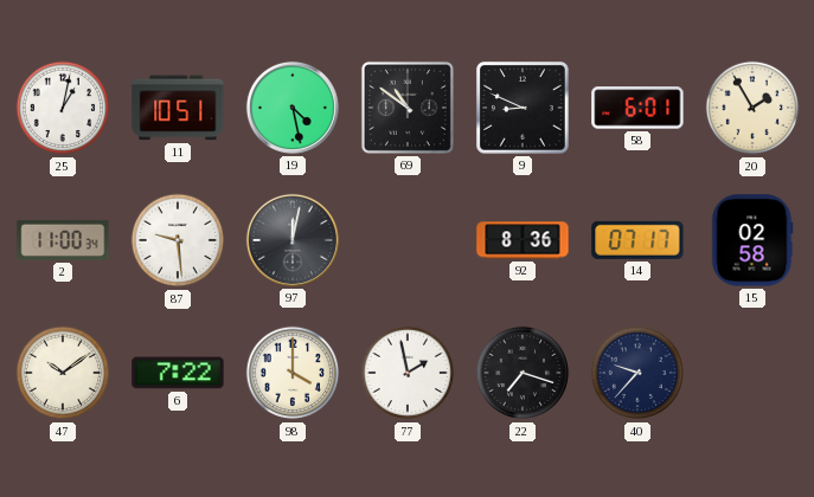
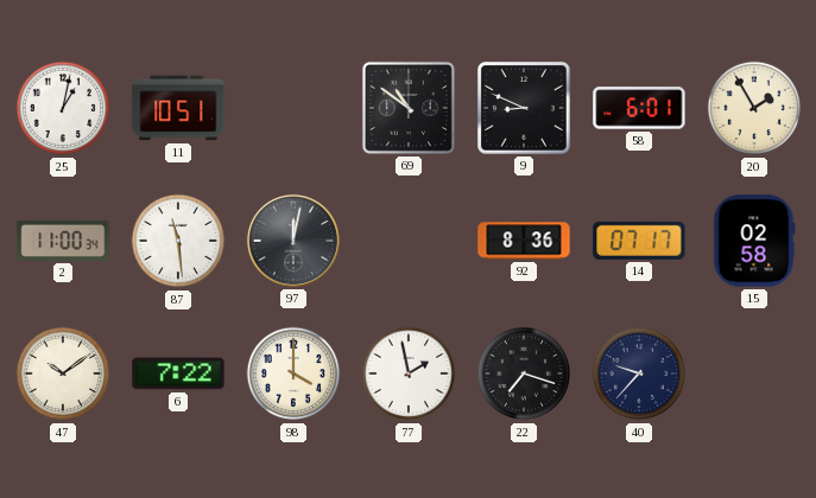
19: 4:28 -> none
87: 9:29 -> 11:29
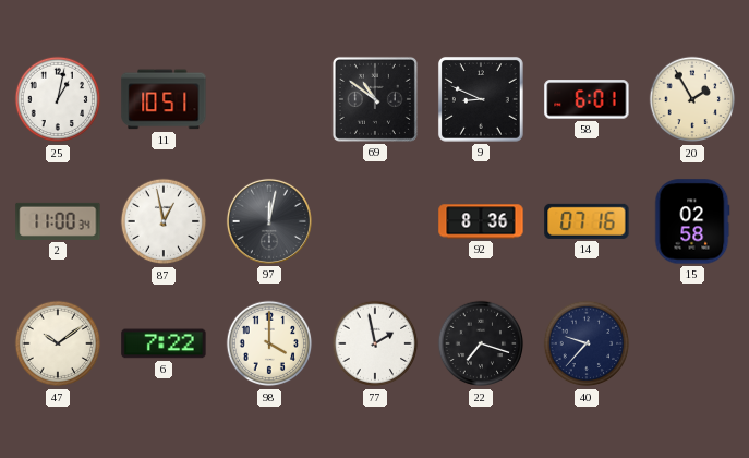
87: 11:29 -> 12:58
14: 07:17 -> 07:16
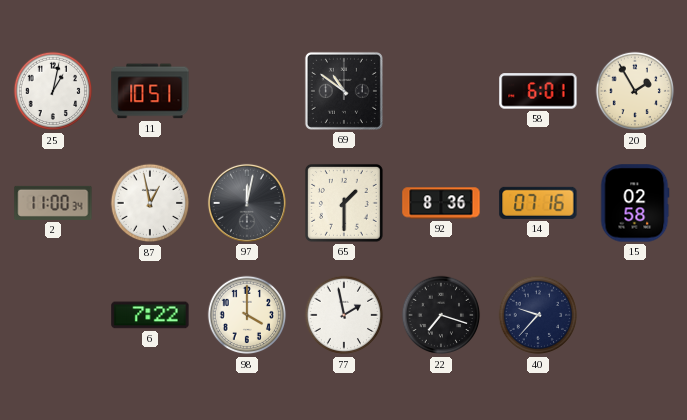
9: 8:49 -> none
65: none -> 1:30
47: 10:09 -> none
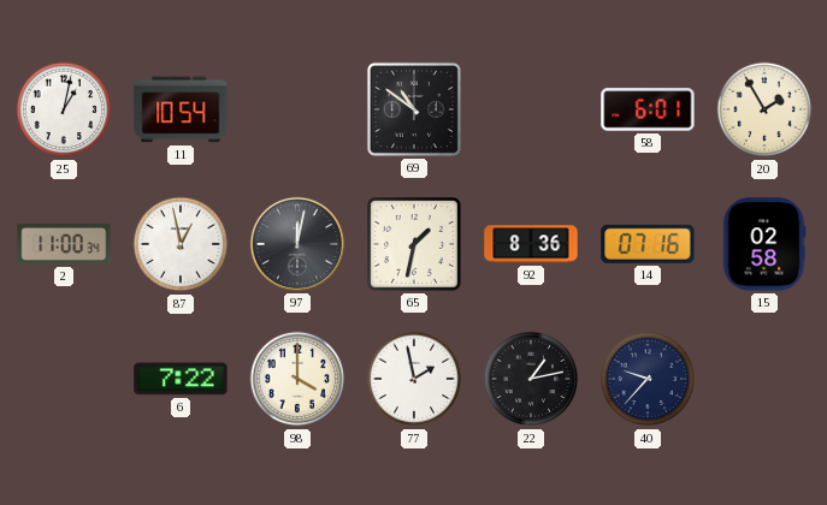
11: 10:51 -> 10:54
65: 1:30 -> 1:32
22: 7:18 -> 1:13
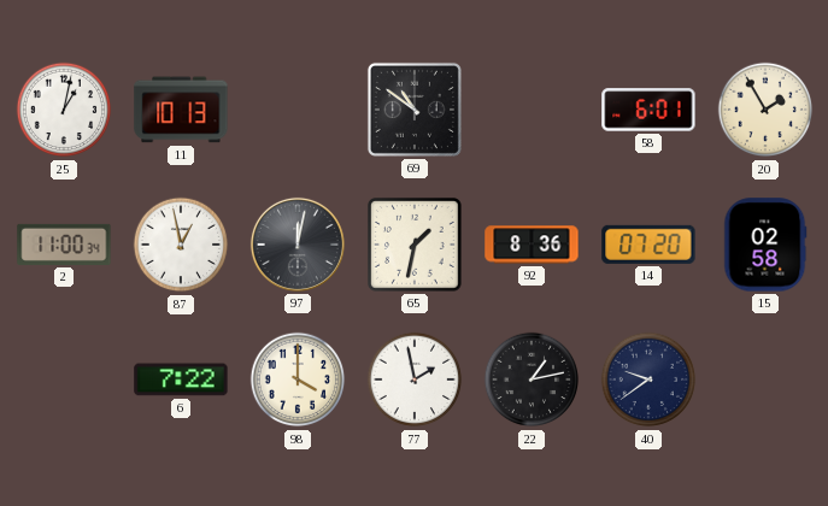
11: 10:54 -> 10:13
14: 07:16 -> 07:20
40: 9:37 -> 9:39
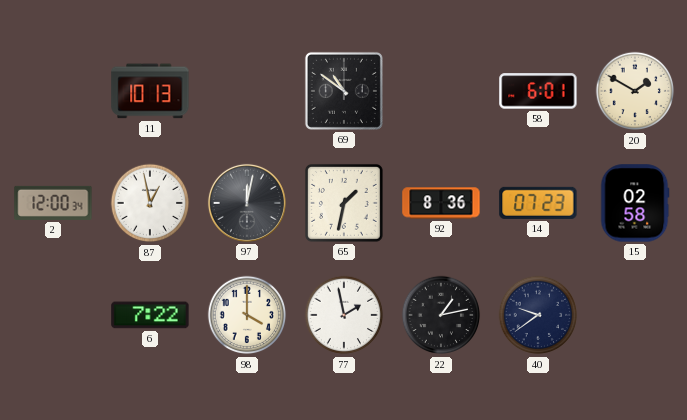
25: 1:02 -> none
20: 1:55 -> 1:50
2: 11:00 -> 12:00
14: 07:20 -> 07:23
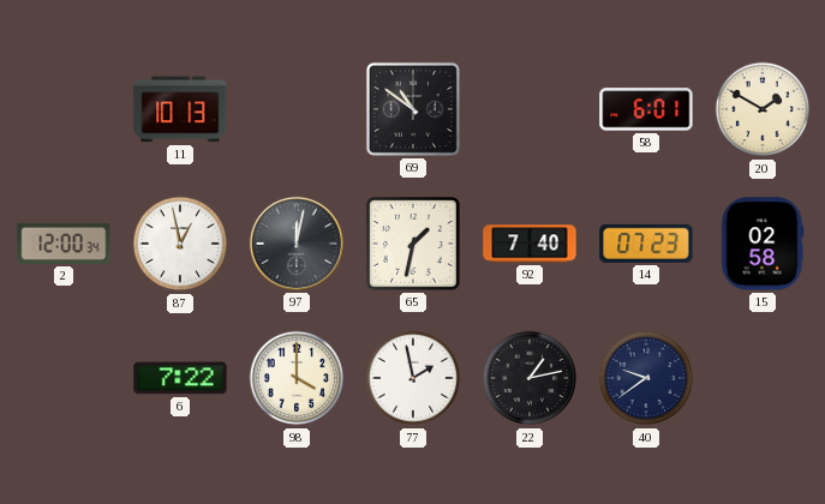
92: 8:36 -> 7:40
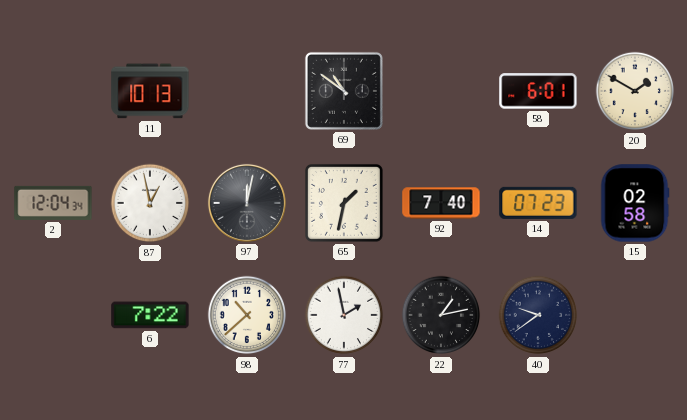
2: 12:00 -> 12:04
98: 4:00 -> 10:38
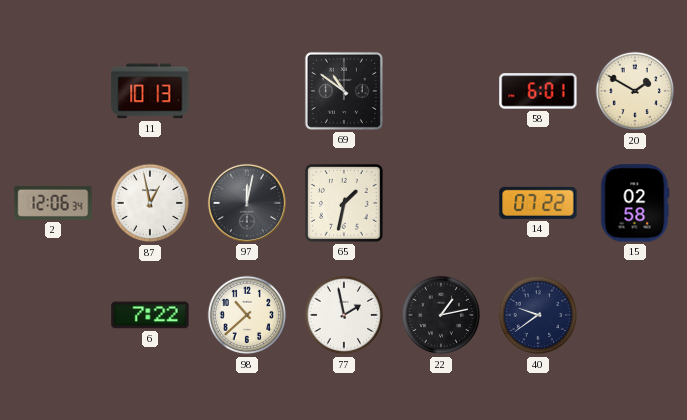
2: 12:04 -> 12:06
92: 7:40 -> none
14: 07:23 -> 07:22
